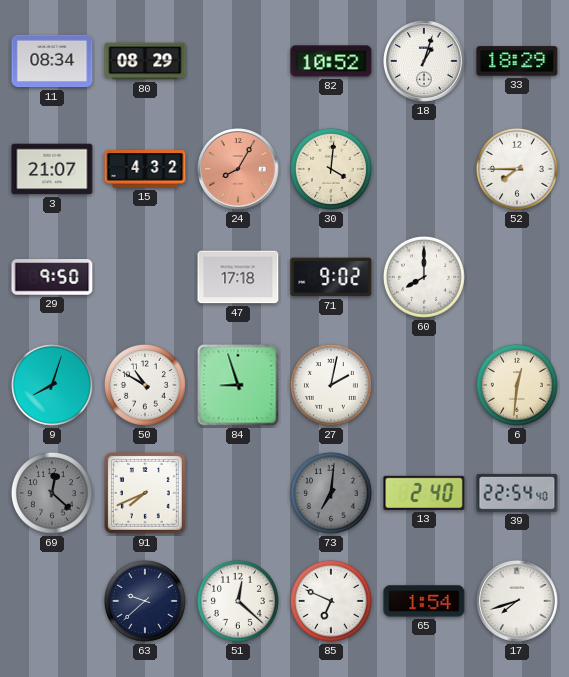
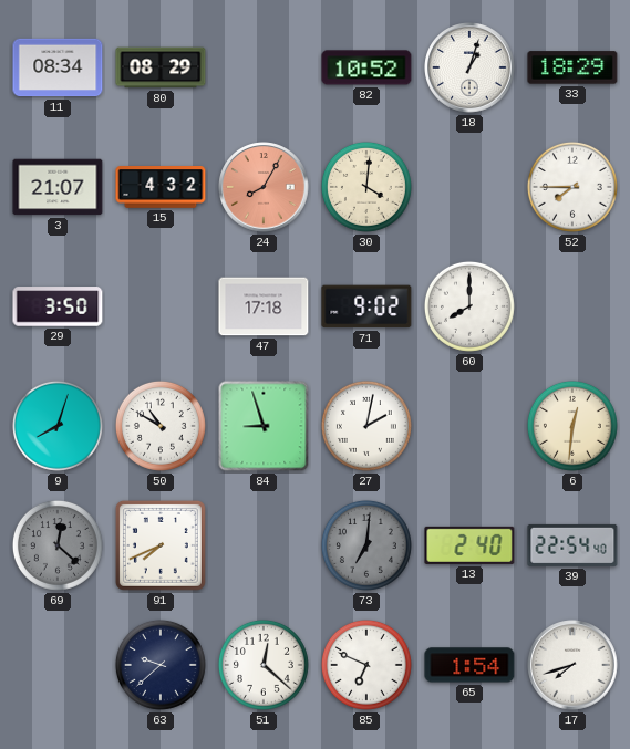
29: 9:50 -> 3:50
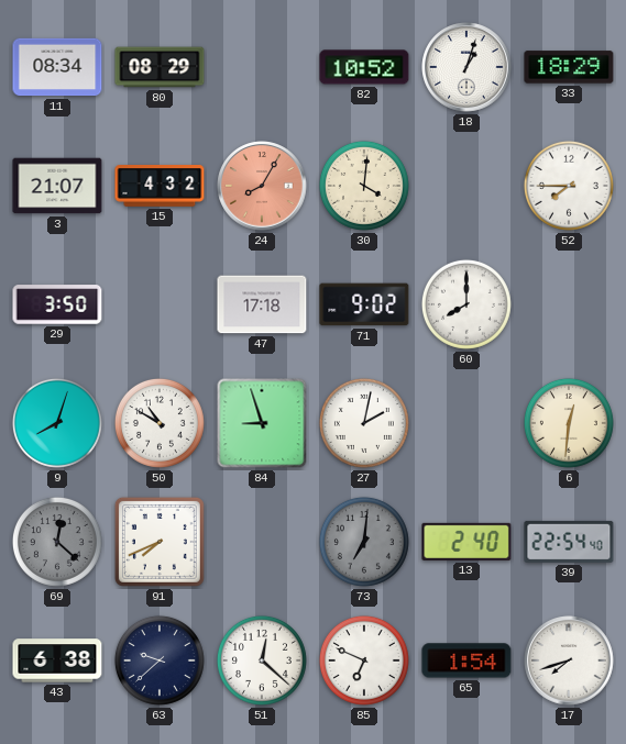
43: none -> 6:38
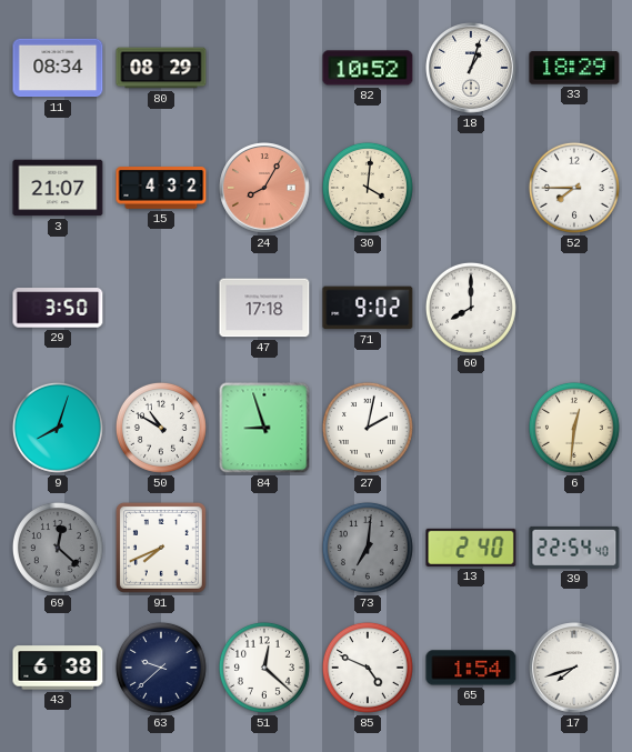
85: 6:49 -> 4:49
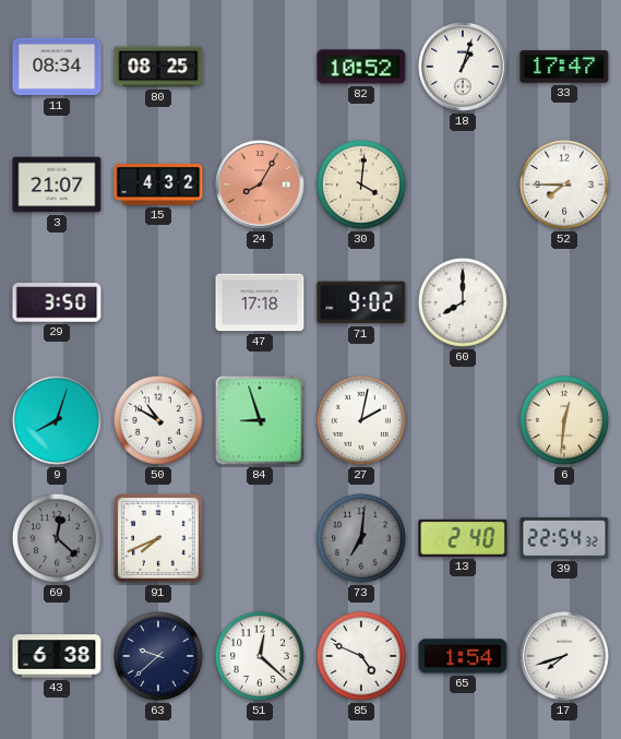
80: 08:29 -> 08:25
33: 18:29 -> 17:47
39: 22:54:40 -> 22:54:32
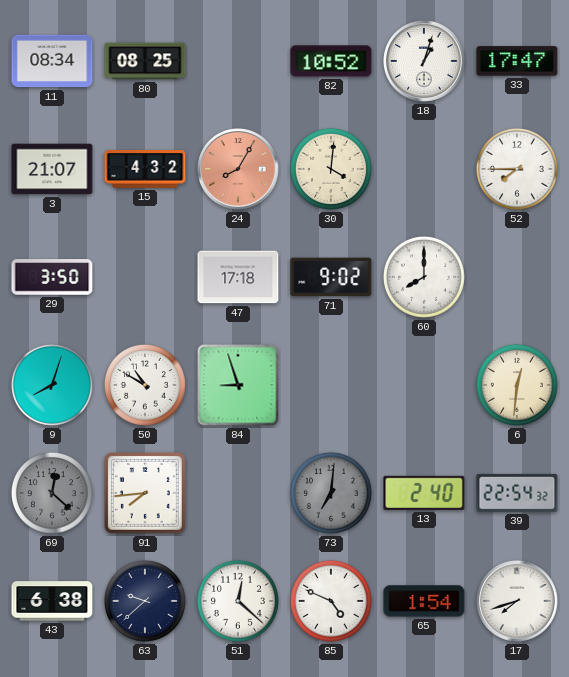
27: 2:02 -> none
91: 7:41 -> 7:44
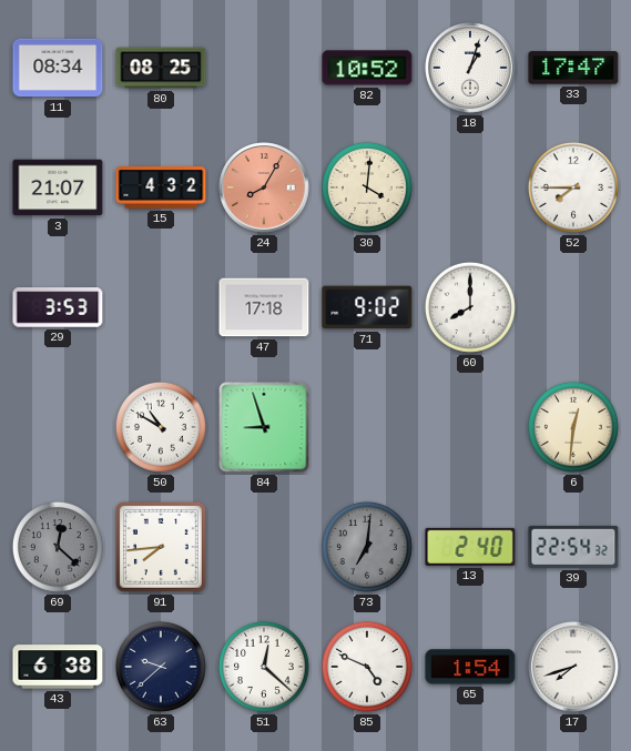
29: 3:50 -> 3:53
9: 8:03 -> none
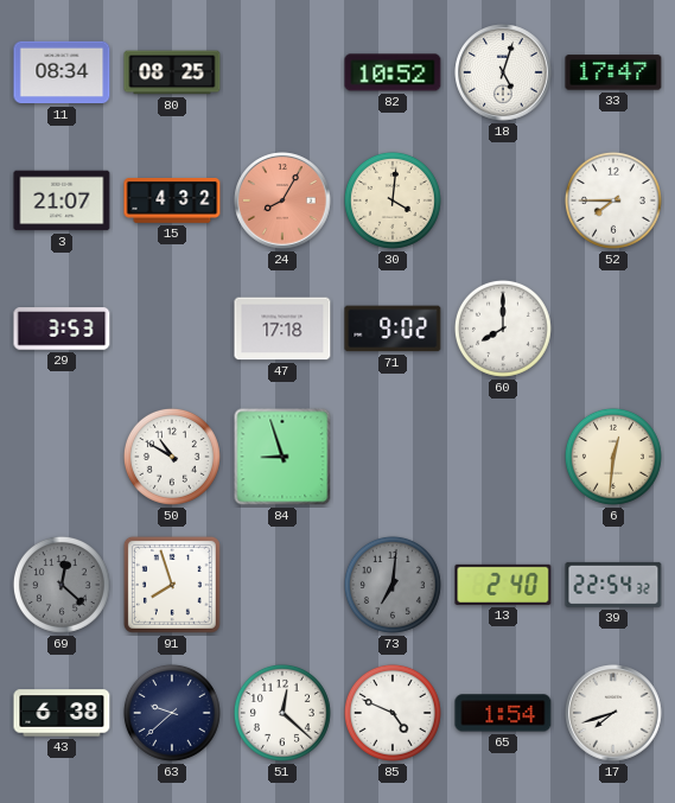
18: 1:03 -> 5:03
91: 7:44 -> 7:57
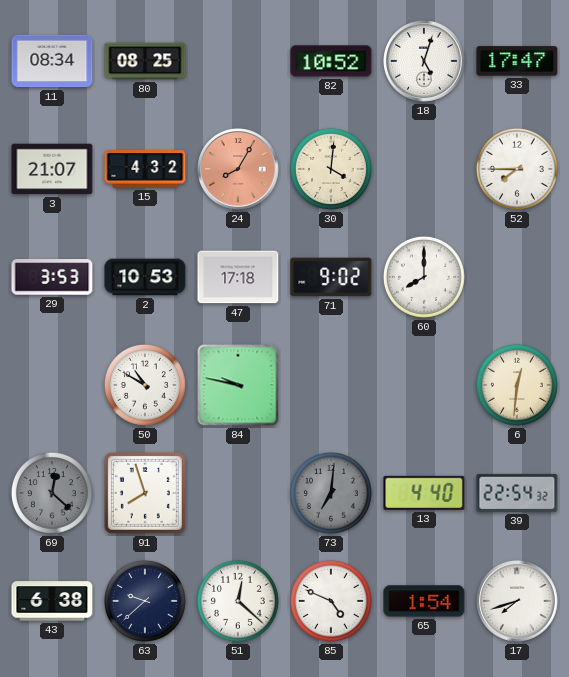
2: none -> 10:53
84: 8:57 -> 9:47
13: 2:40 -> 4:40
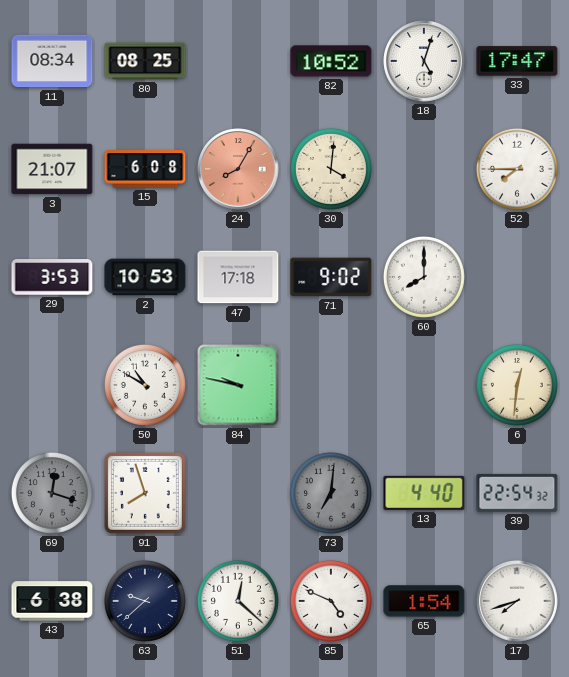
15: 4:32 -> 6:08
69: 12:22 -> 12:18
